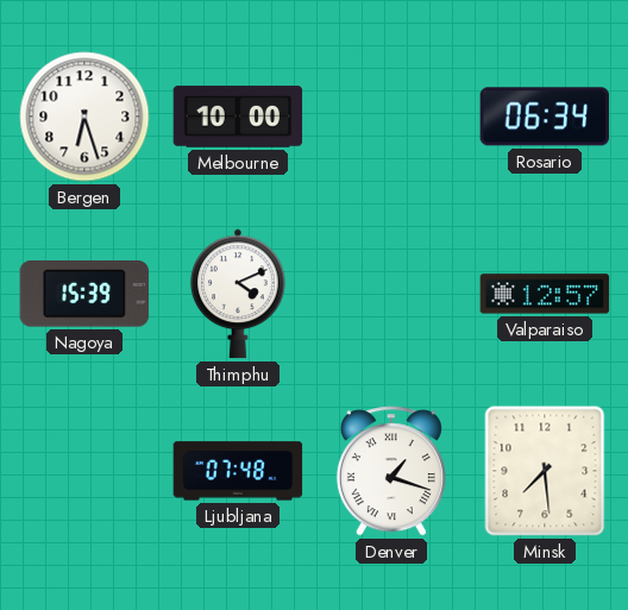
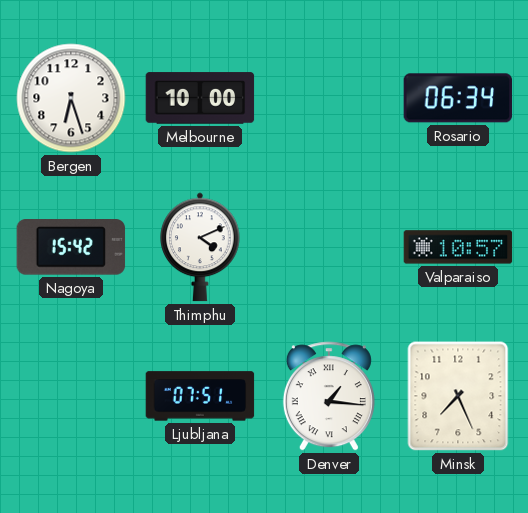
Nagoya: 15:39 -> 15:42
Valparaiso: 12:57 -> 10:57
Ljubljana: 07:48 -> 07:51
Denver: 1:18 -> 1:16
Minsk: 7:29 -> 7:26
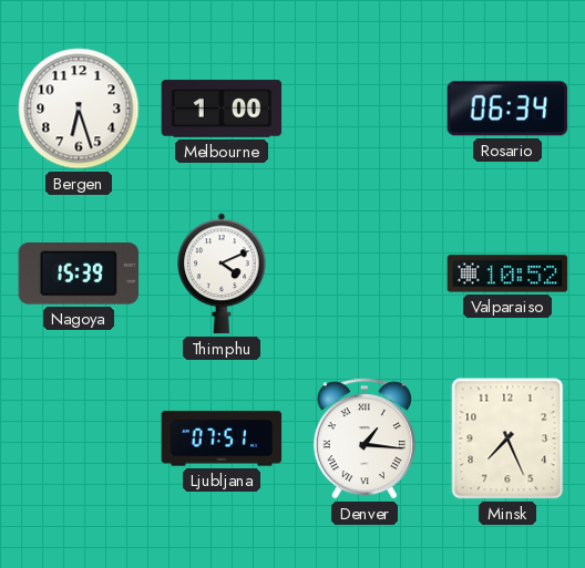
Melbourne: 10:00 -> 1:00
Nagoya: 15:42 -> 15:39
Valparaiso: 10:57 -> 10:52
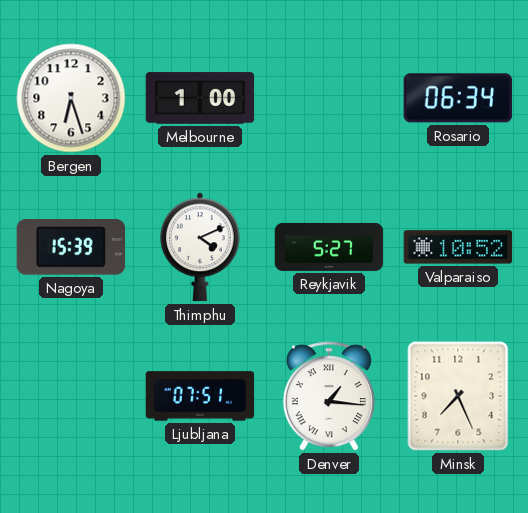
Reykjavik: none -> 5:27
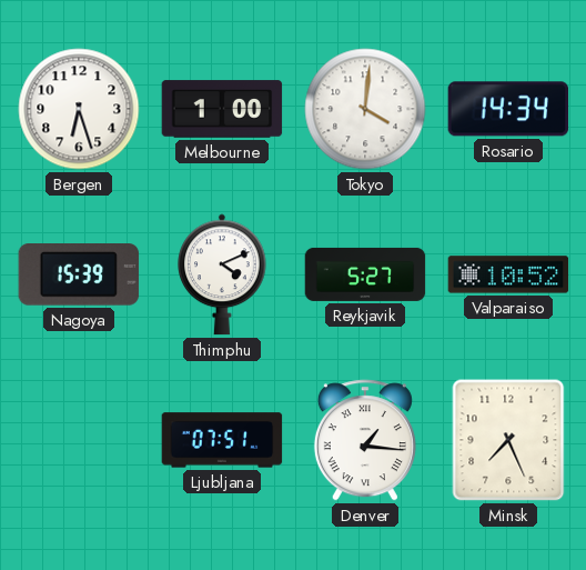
Tokyo: none -> 4:01
Rosario: 06:34 -> 14:34
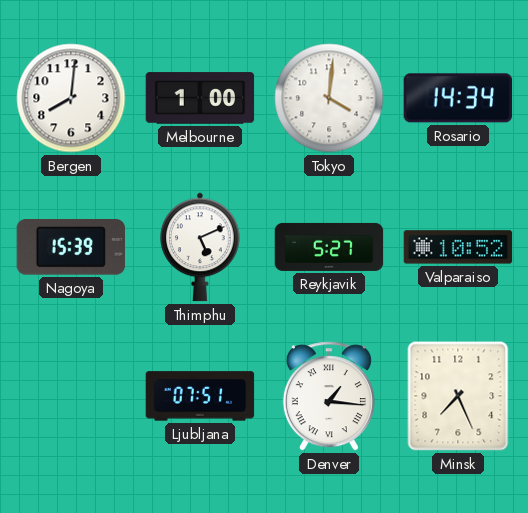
Bergen: 6:27 -> 8:01
Thimphu: 4:11 -> 5:11
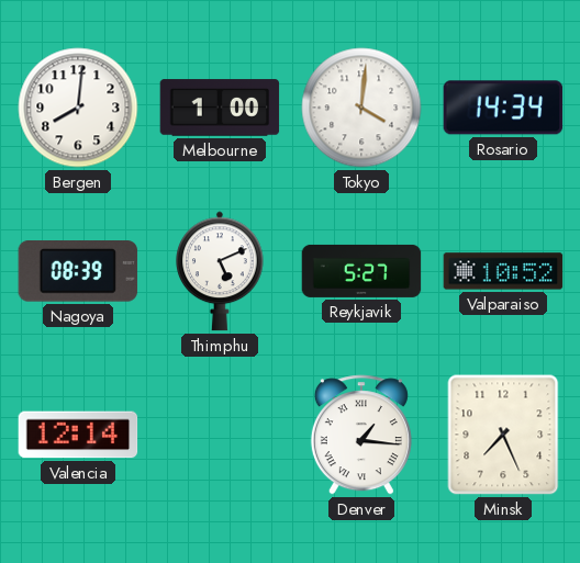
Nagoya: 15:39 -> 08:39
Valencia: none -> 12:14
Ljubljana: 07:51 -> none
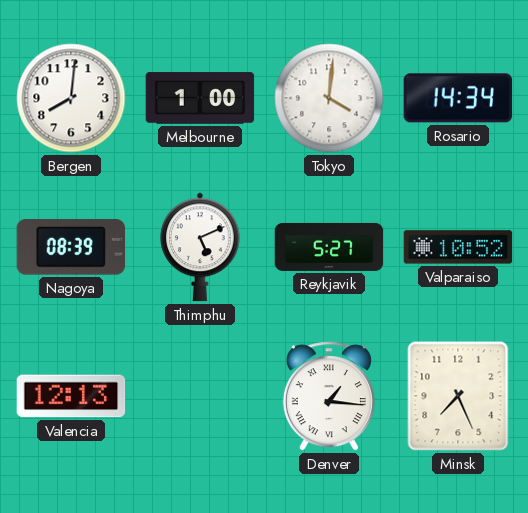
Valencia: 12:14 -> 12:13
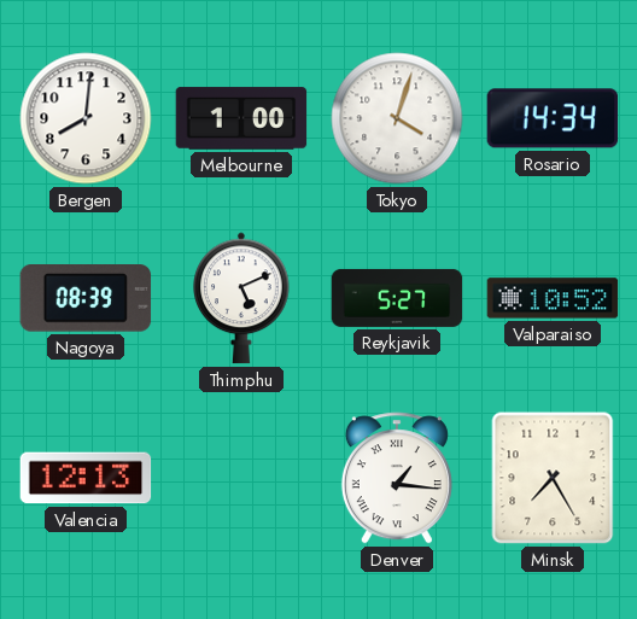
Tokyo: 4:01 -> 4:03
Minsk: 7:26 -> 7:25
